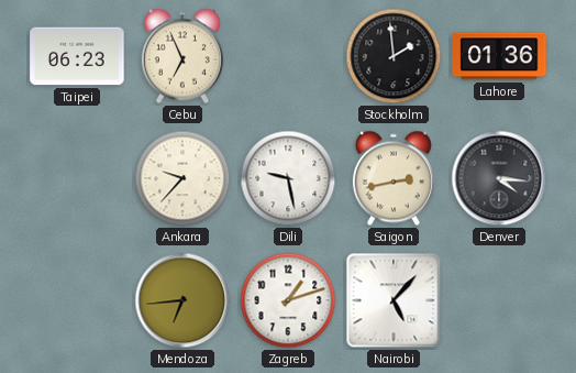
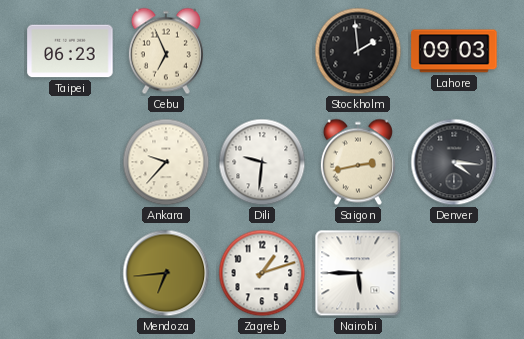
Lahore: 01:36 -> 09:03
Dili: 9:28 -> 9:31
Nairobi: 5:07 -> 5:45
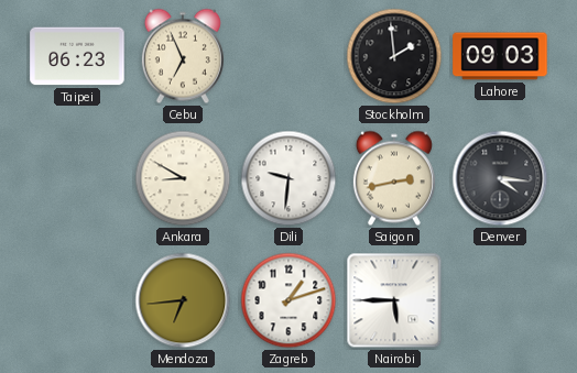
Ankara: 9:37 -> 8:50
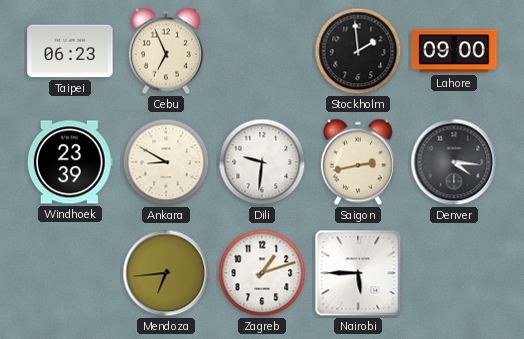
Lahore: 09:03 -> 09:00
Windhoek: none -> 23:39
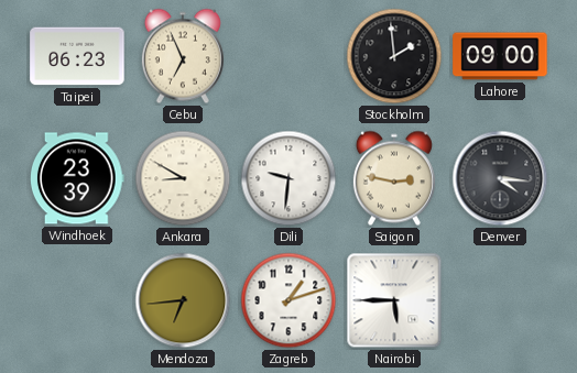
Saigon: 2:43 -> 2:47
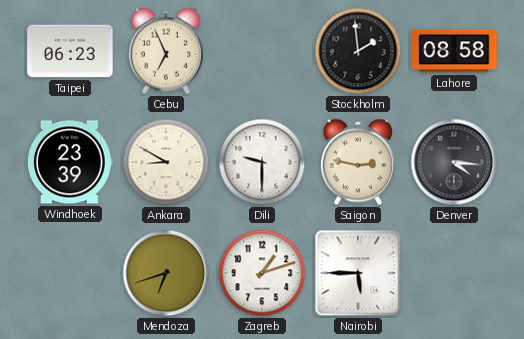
Lahore: 09:00 -> 08:58
Dili: 9:31 -> 9:30
Mendoza: 6:44 -> 6:42
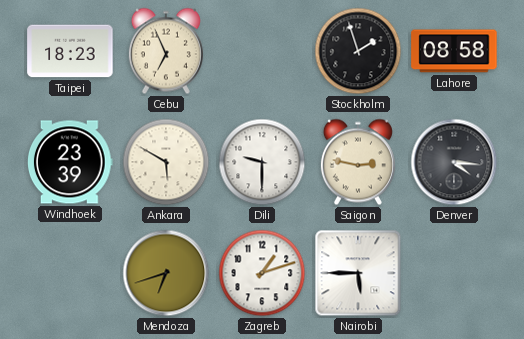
Taipei: 06:23 -> 18:23
Stockholm: 1:59 -> 1:57
Ankara: 8:50 -> 5:50
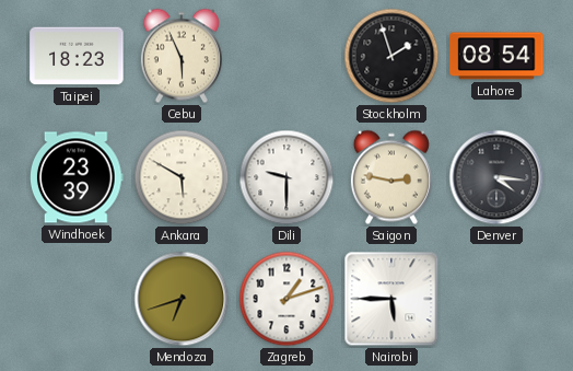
Cebu: 6:56 -> 5:56
Lahore: 08:58 -> 08:54
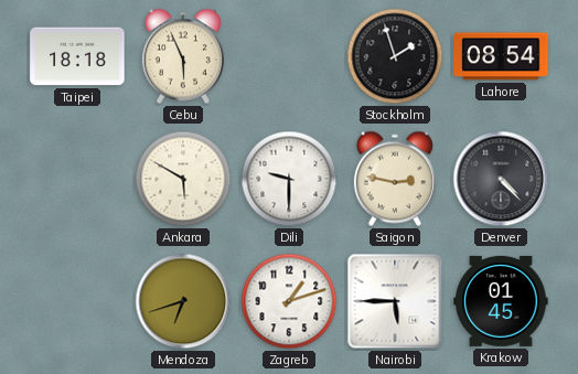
Taipei: 18:23 -> 18:18
Windhoek: 23:39 -> none
Denver: 4:16 -> 4:23
Krakow: none -> 01:45
